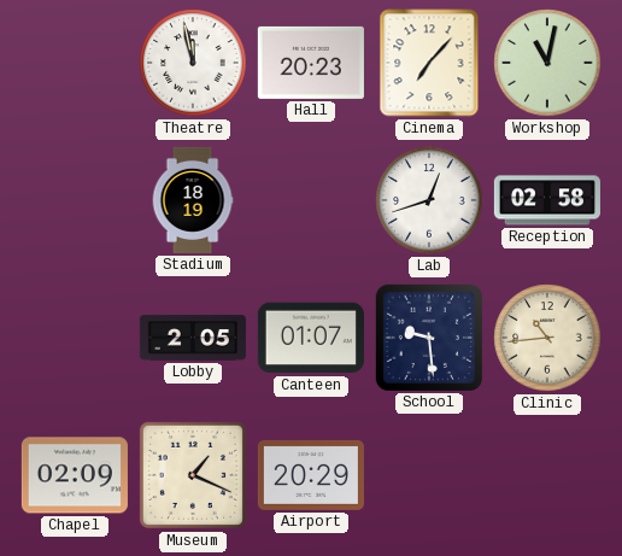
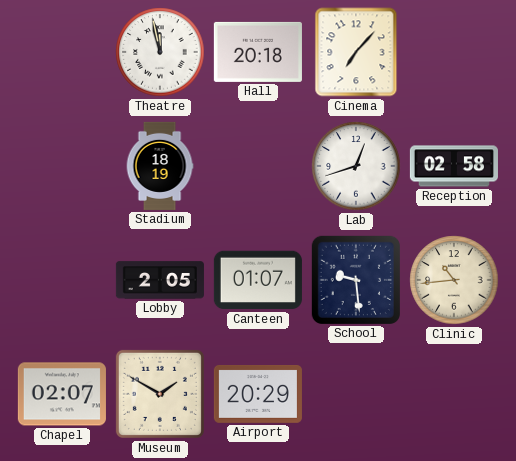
Hall: 20:23 -> 20:18
Workshop: 11:02 -> none
Chapel: 02:09 -> 02:07
Museum: 1:19 -> 1:50
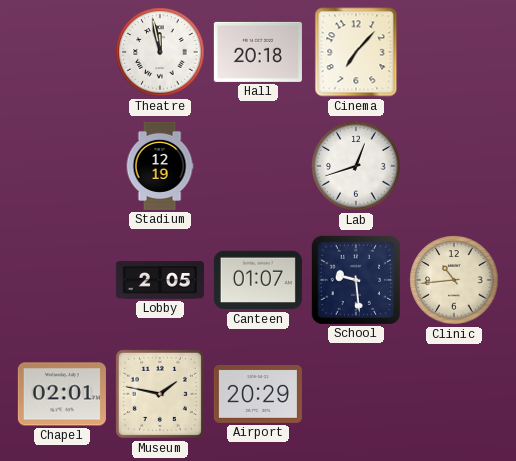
Stadium: 18:19 -> 12:19
Reception: 02:58 -> none
Chapel: 02:07 -> 02:01
Museum: 1:50 -> 1:47
